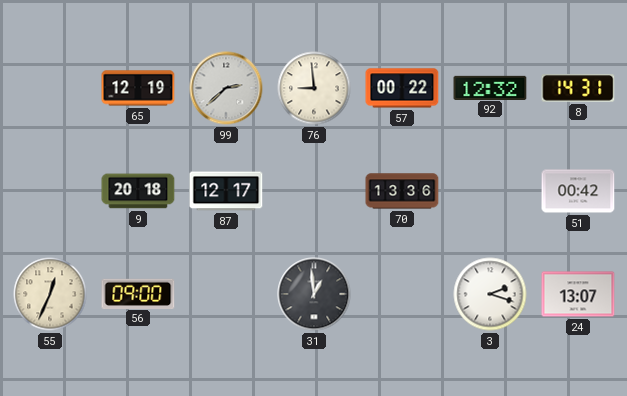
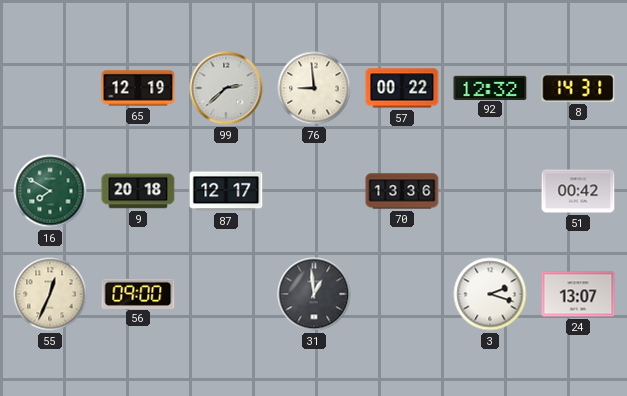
16: none -> 7:50
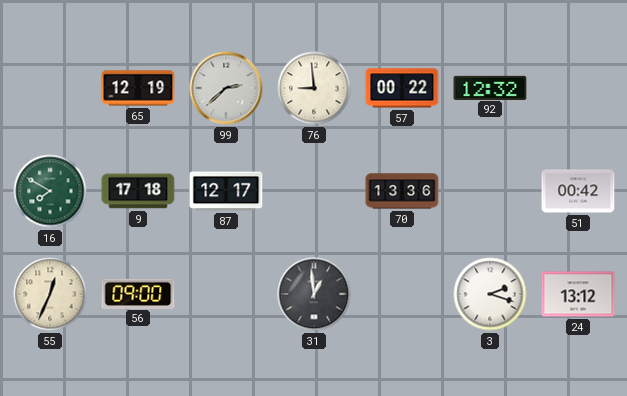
8: 14:31 -> none
9: 20:18 -> 17:18
24: 13:07 -> 13:12
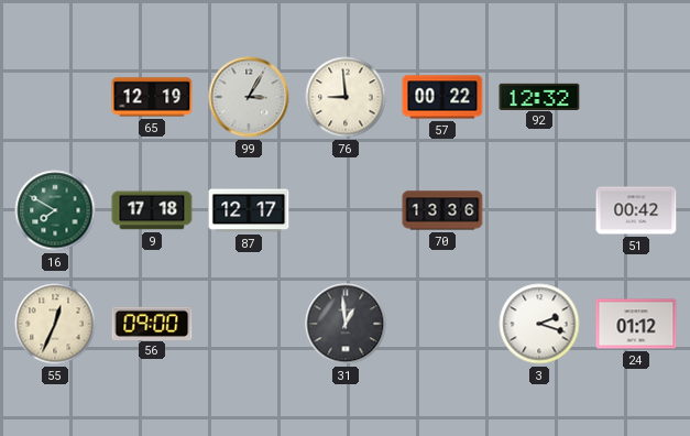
99: 2:38 -> 3:05
24: 13:12 -> 01:12
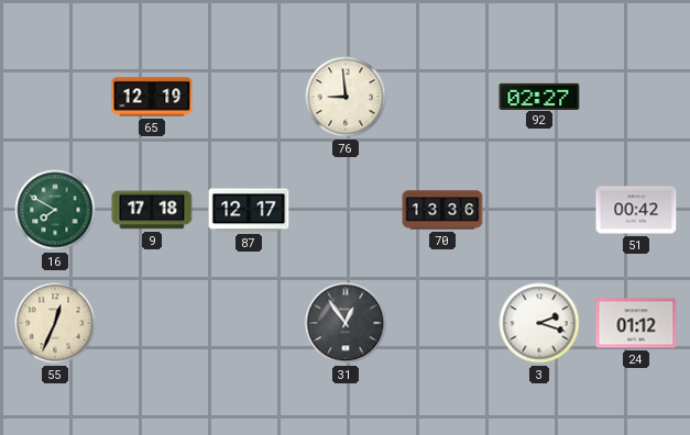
99: 3:05 -> none
57: 00:22 -> none
92: 12:32 -> 02:27
56: 09:00 -> none
31: 12:59 -> 12:54
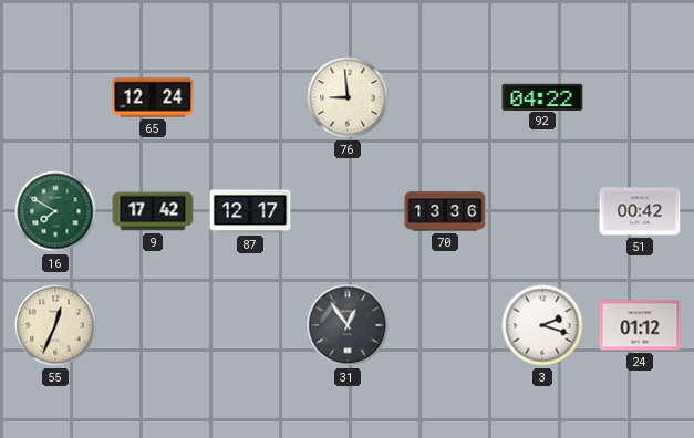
65: 12:19 -> 12:24
92: 02:27 -> 04:22
9: 17:18 -> 17:42
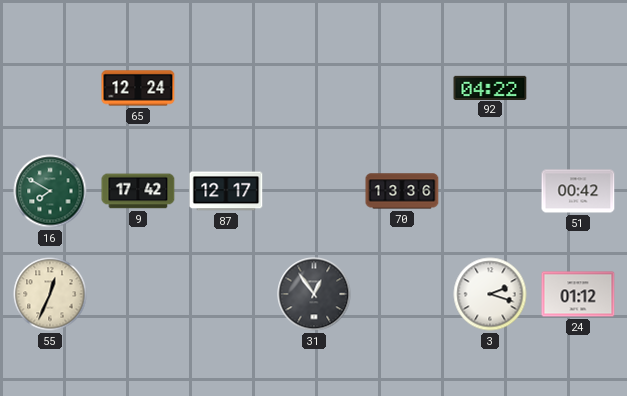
76: 8:59 -> none
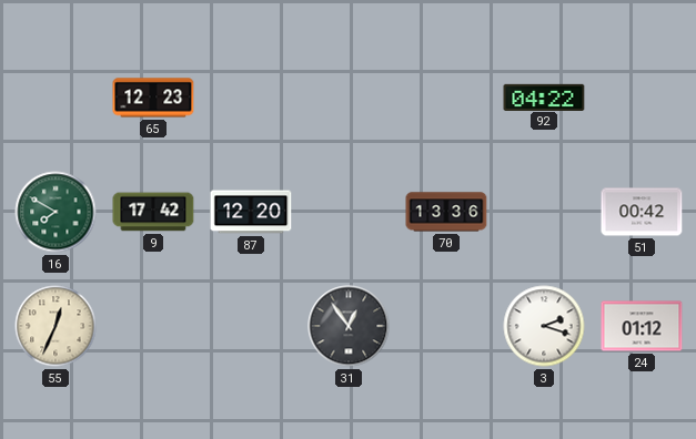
65: 12:24 -> 12:23
87: 12:17 -> 12:20
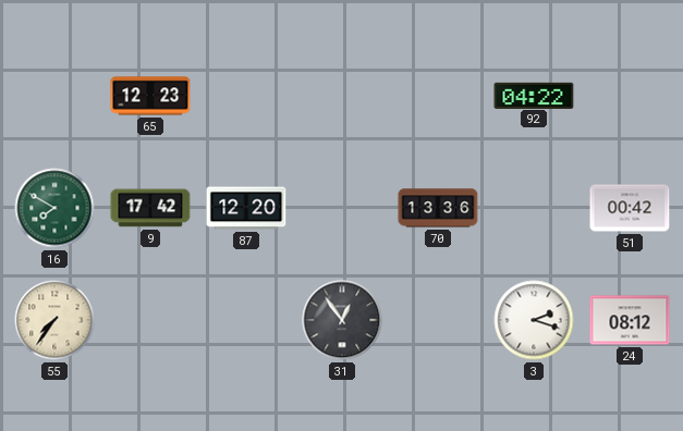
55: 12:34 -> 7:36
24: 01:12 -> 08:12
